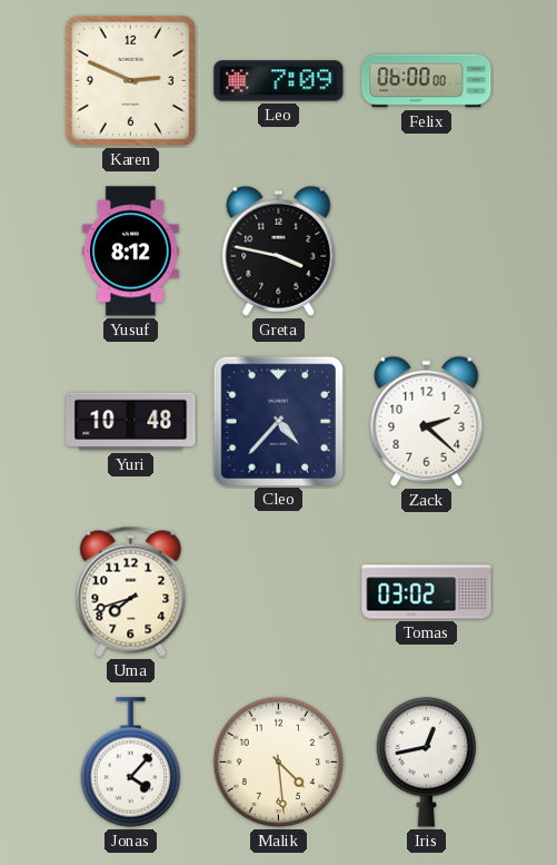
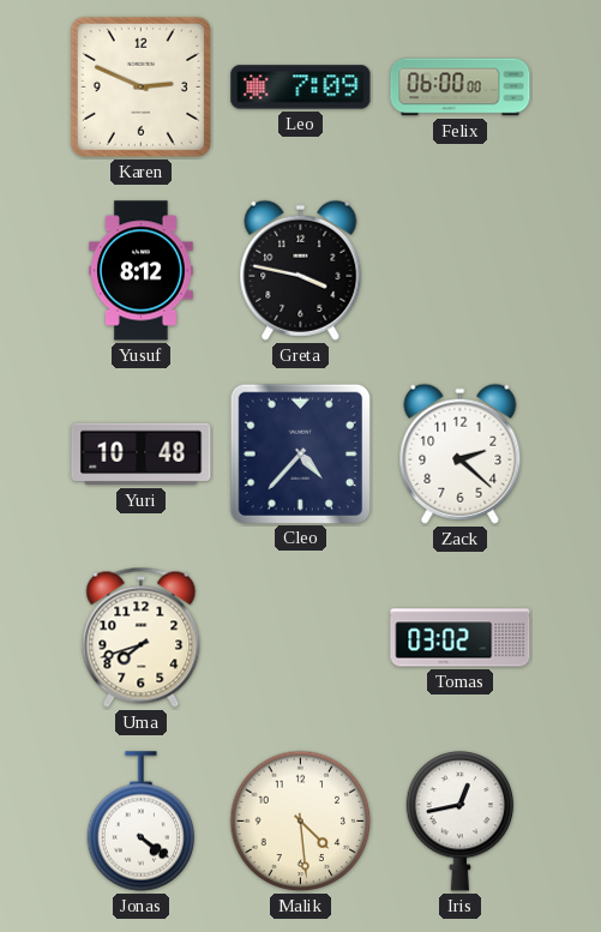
Jonas: 4:07 -> 4:21
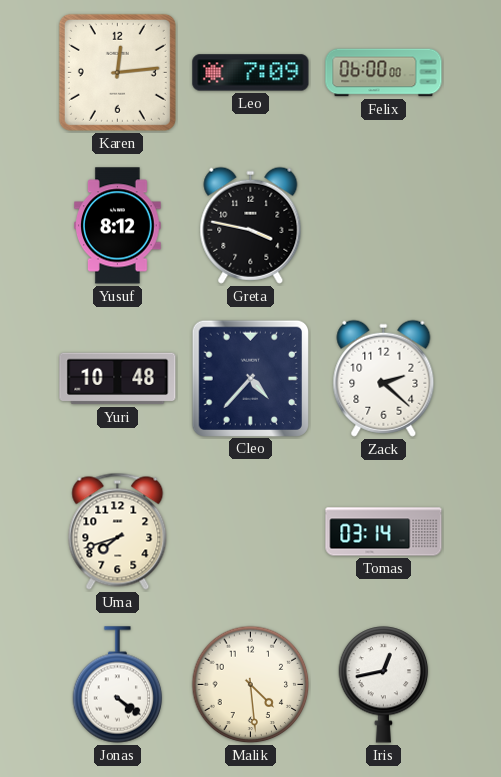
Karen: 2:49 -> 12:14
Tomas: 03:02 -> 03:14
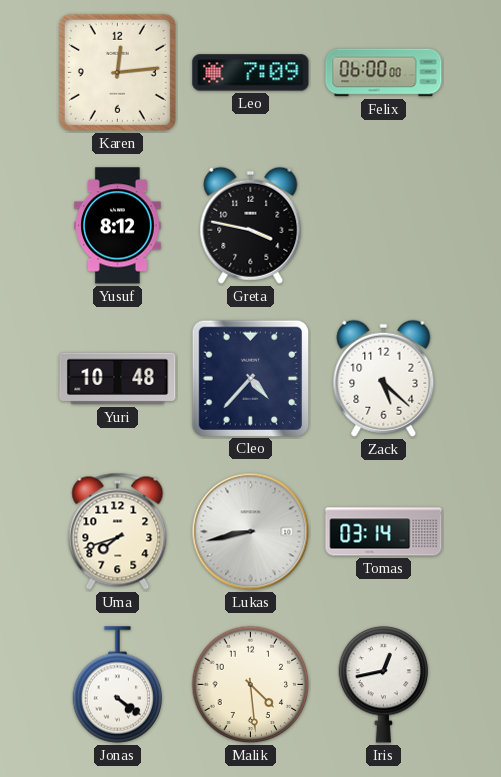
Zack: 2:22 -> 5:22
Lukas: none -> 8:43
